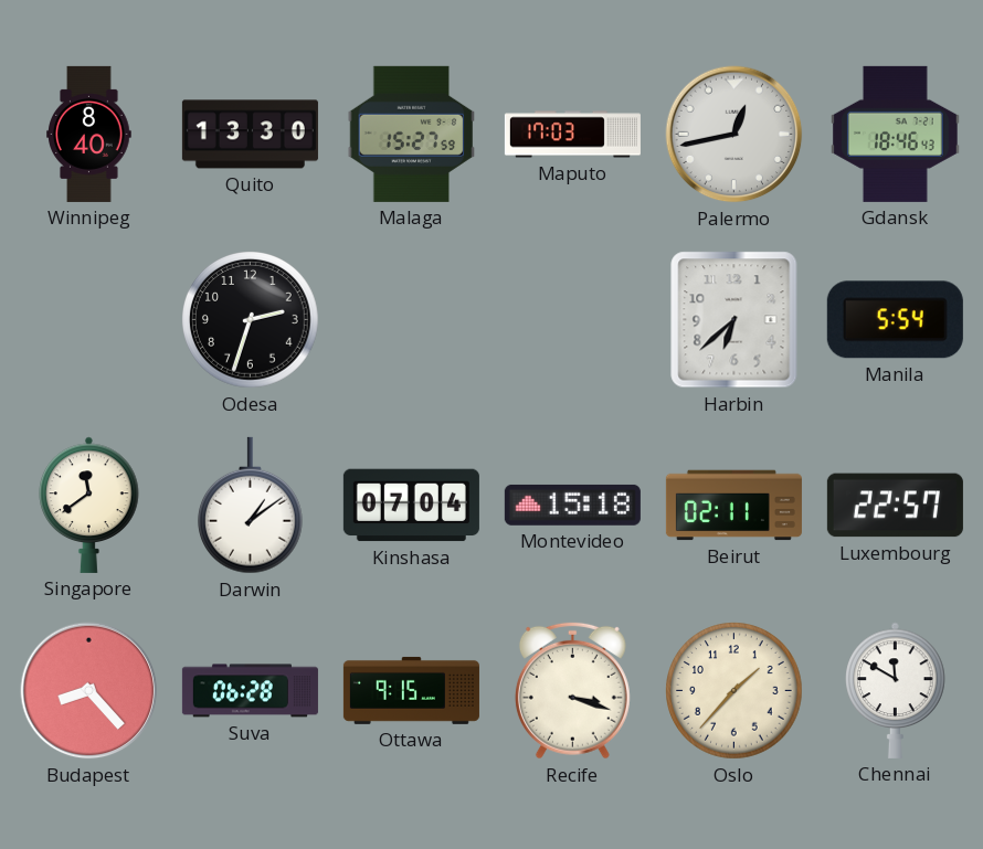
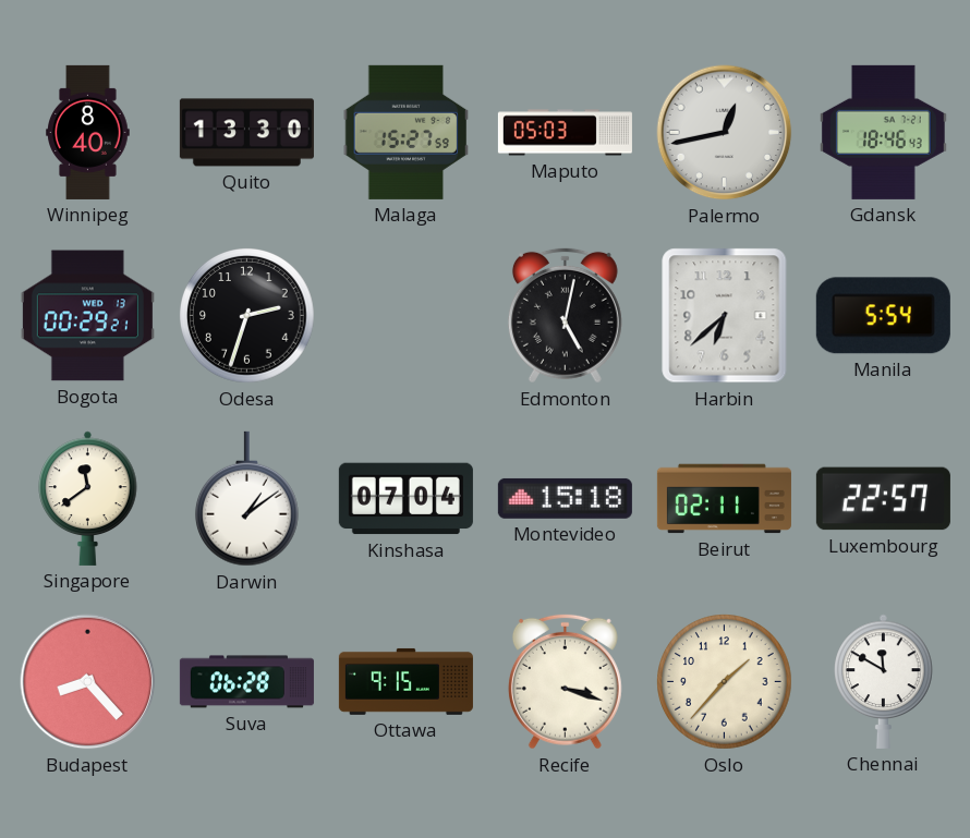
Maputo: 17:03 -> 05:03
Bogota: none -> 00:29
Edmonton: none -> 5:02
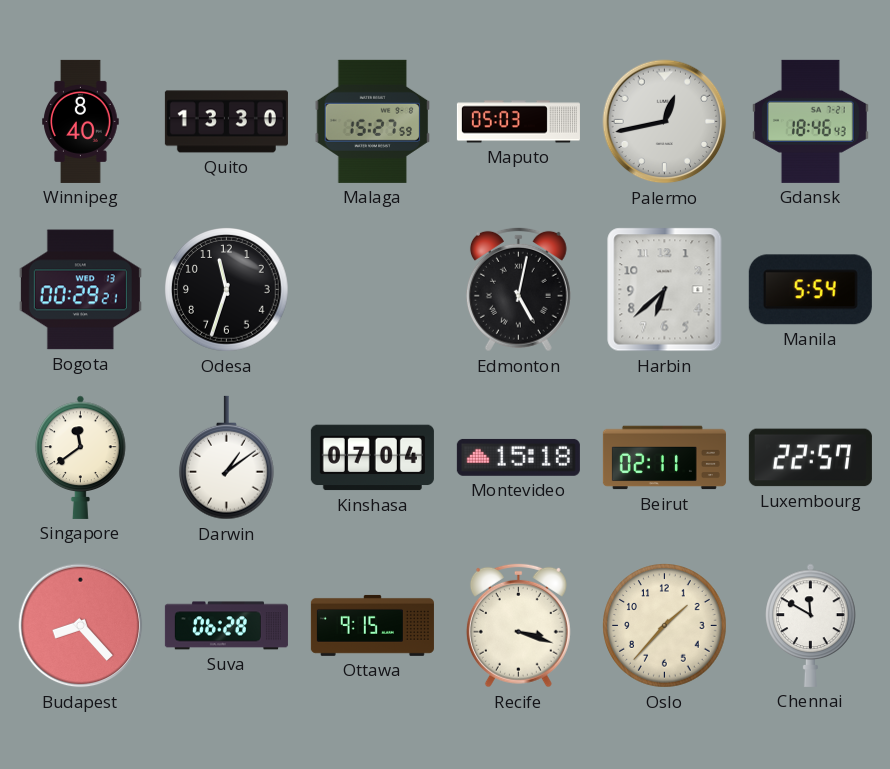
Odesa: 2:33 -> 11:33
